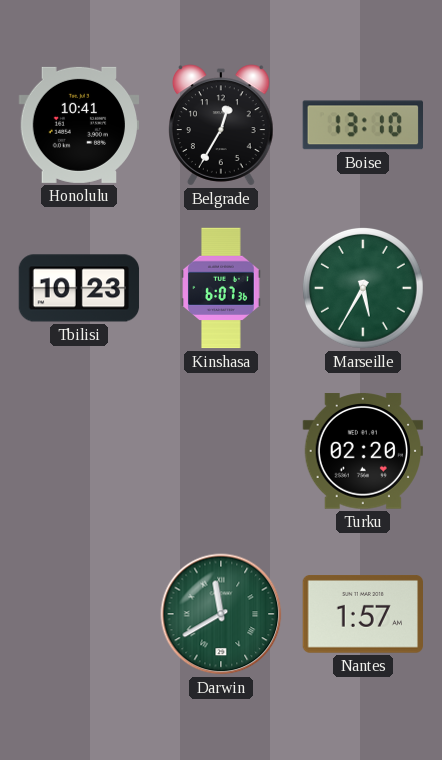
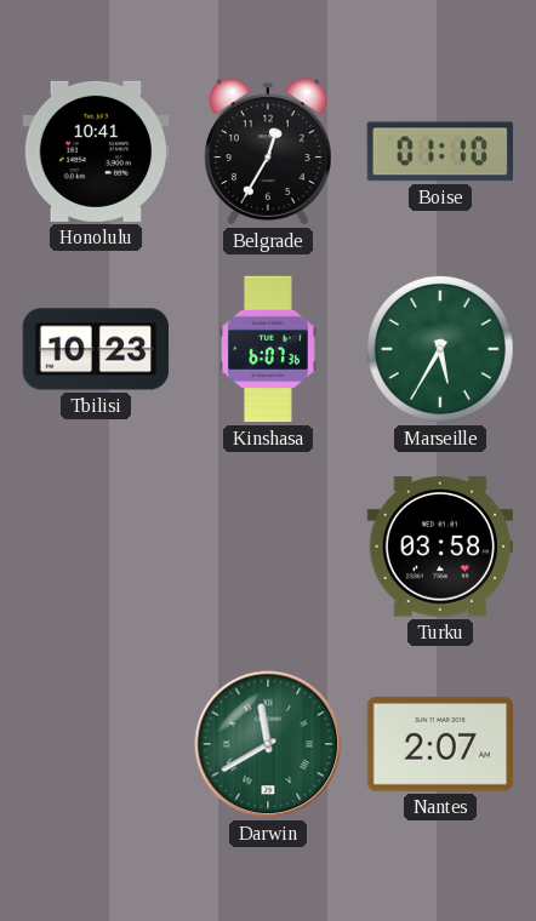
Boise: 13:10 -> 01:10
Turku: 02:20 -> 03:58
Nantes: 1:57 -> 2:07
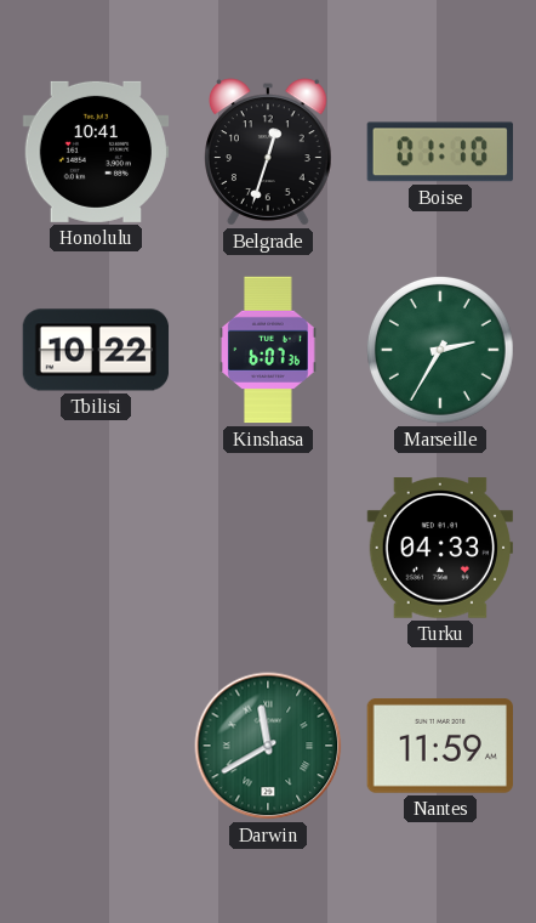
Belgrade: 12:35 -> 12:33
Tbilisi: 10:23 -> 10:22
Marseille: 5:35 -> 2:35
Turku: 03:58 -> 04:33
Nantes: 2:07 -> 11:59
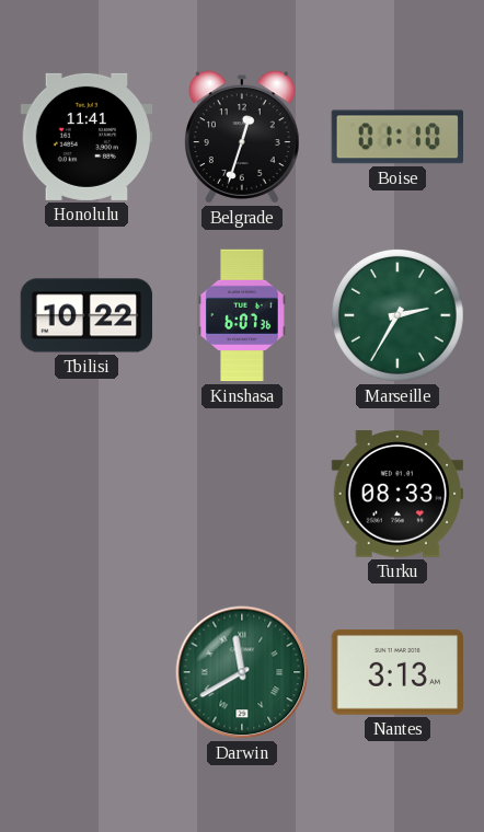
Honolulu: 10:41 -> 11:41
Turku: 04:33 -> 08:33
Nantes: 11:59 -> 3:13
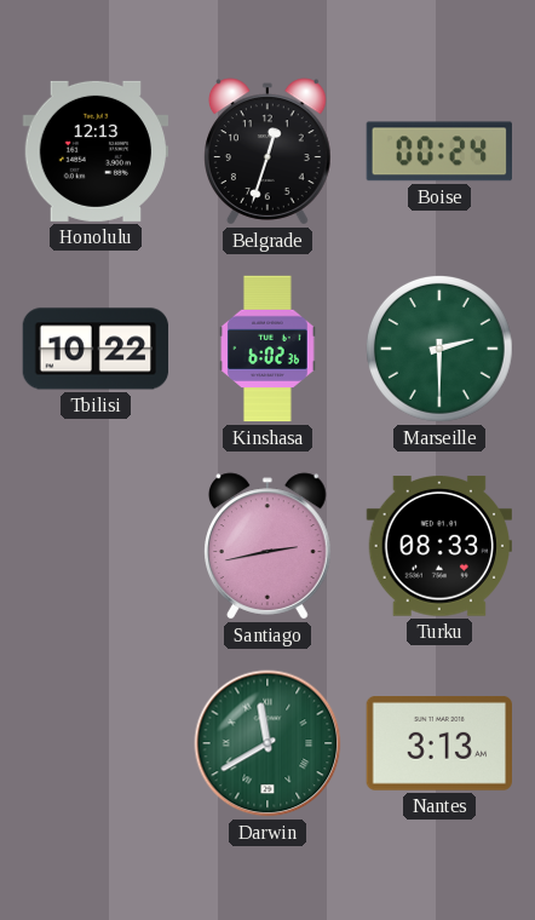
Honolulu: 11:41 -> 12:13
Boise: 01:10 -> 00:24
Kinshasa: 6:07 -> 6:02
Marseille: 2:35 -> 2:30
Santiago: none -> 2:43
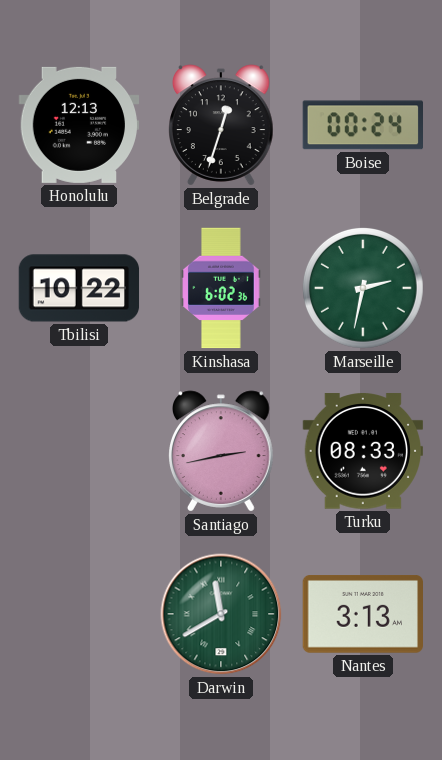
Marseille: 2:30 -> 2:32
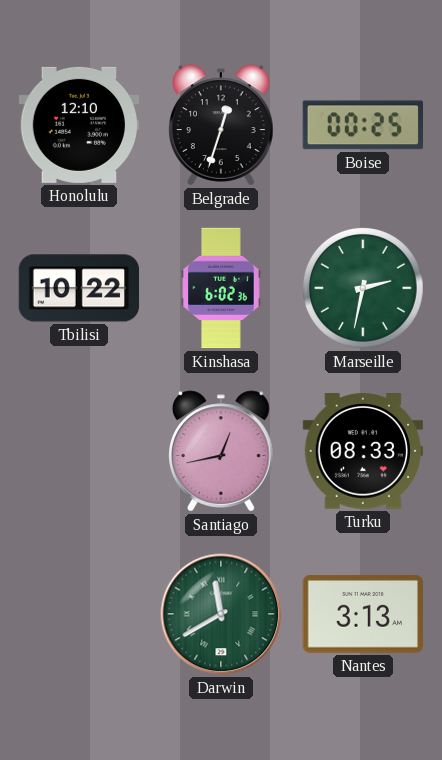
Honolulu: 12:13 -> 12:10
Boise: 00:24 -> 00:25
Santiago: 2:43 -> 12:43
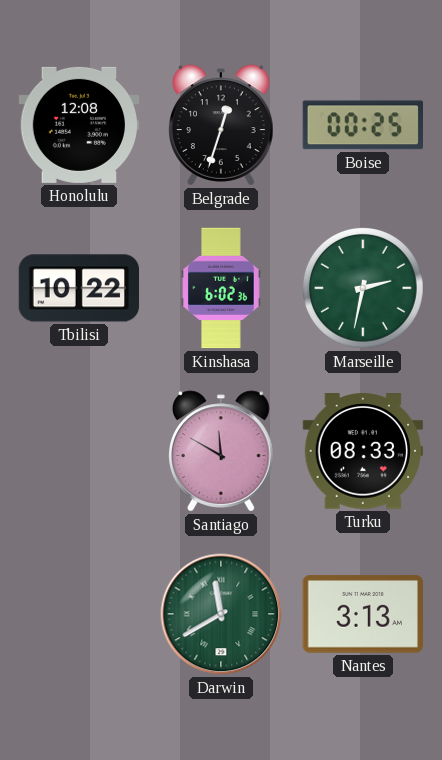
Honolulu: 12:10 -> 12:08
Santiago: 12:43 -> 11:50
